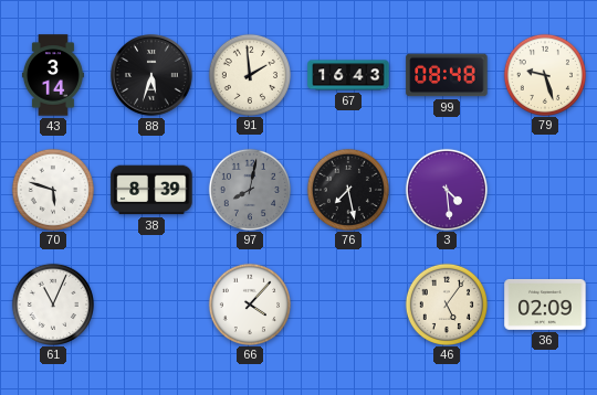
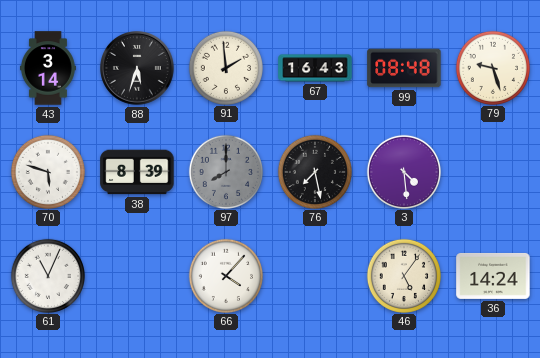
97: 8:02 -> 8:00
36: 02:09 -> 14:24
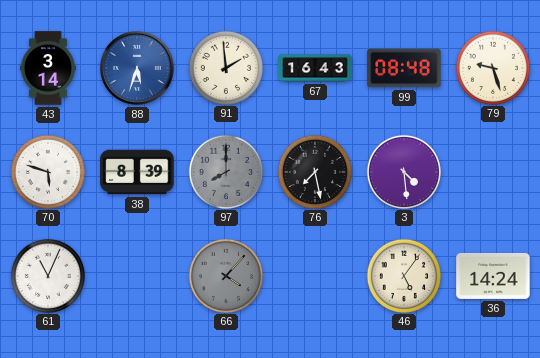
88 dial: black -> blue
66 dial: white -> grey
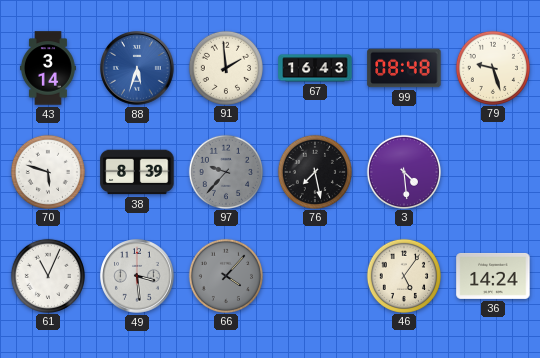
97: 8:00 -> 9:37
49: none -> 3:29
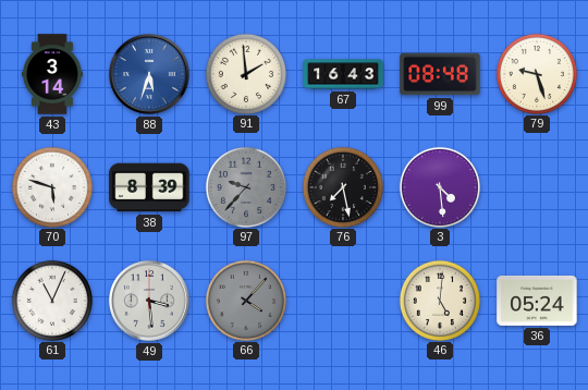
46: 5:06 -> 5:01
36: 14:24 -> 05:24
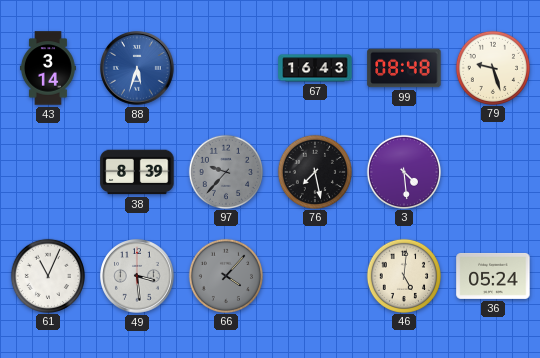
91: 1:59 -> none
70: 5:48 -> none
